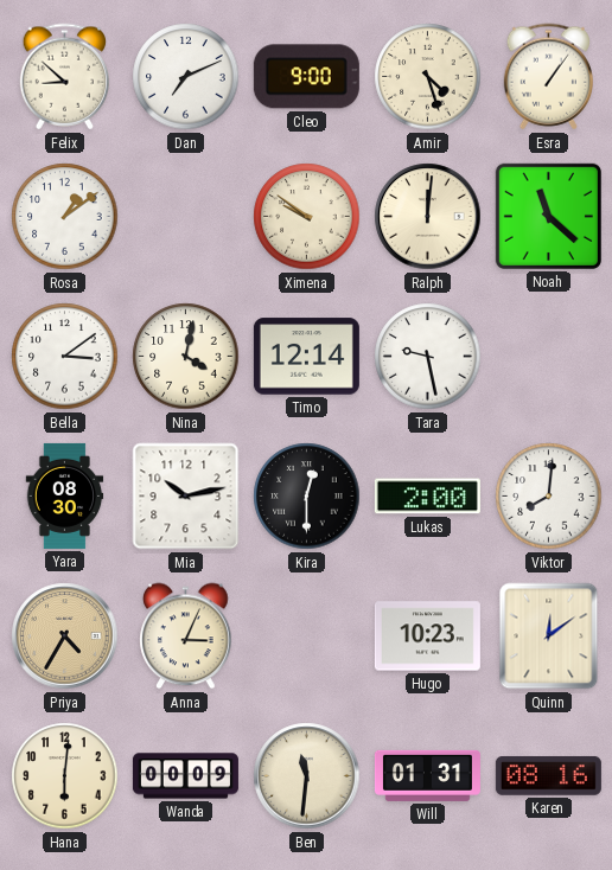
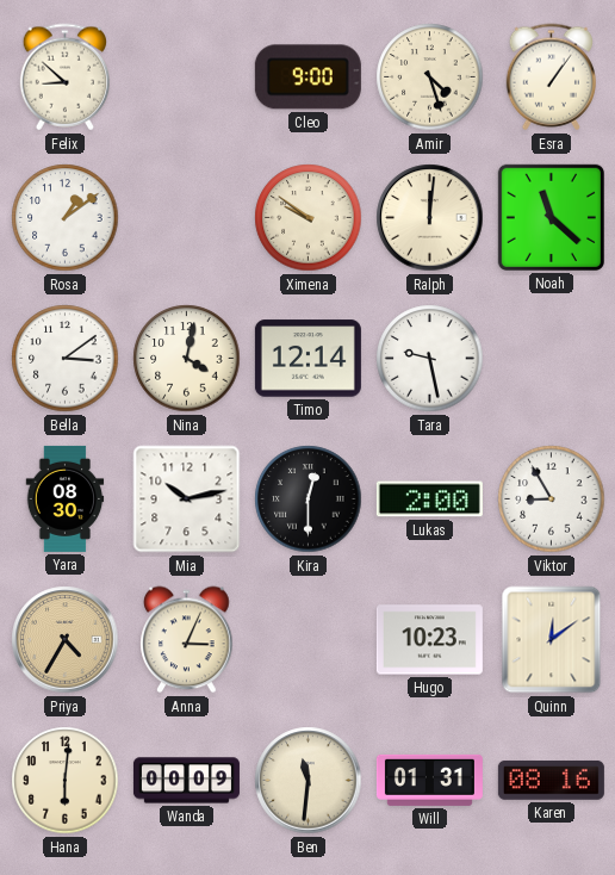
Dan: 7:11 -> none
Viktor: 8:01 -> 8:55
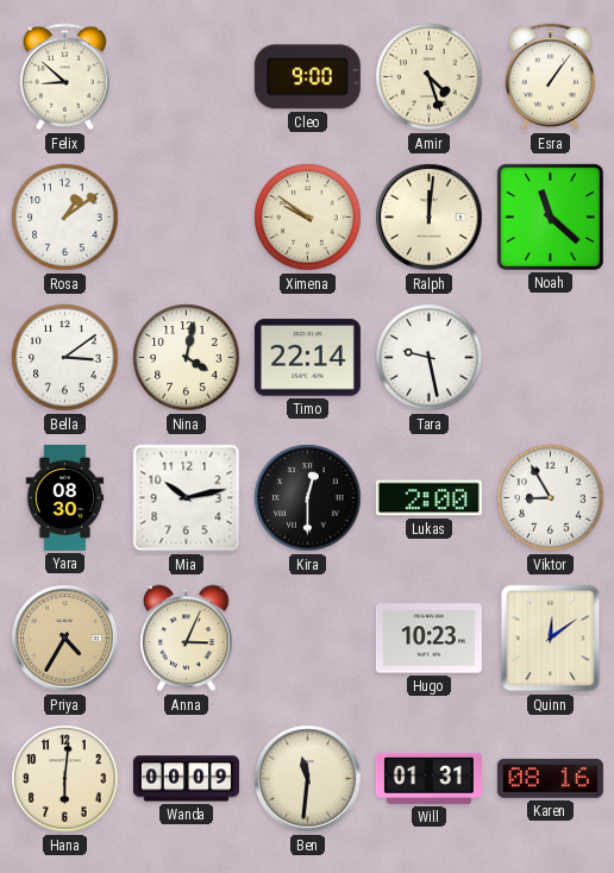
Timo: 12:14 -> 22:14
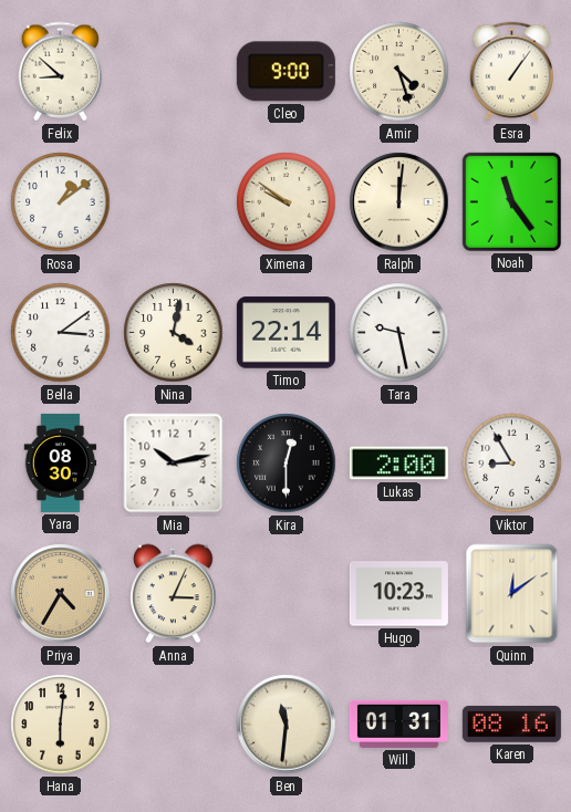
Noah: 11:22 -> 11:24
Wanda: 00:09 -> none
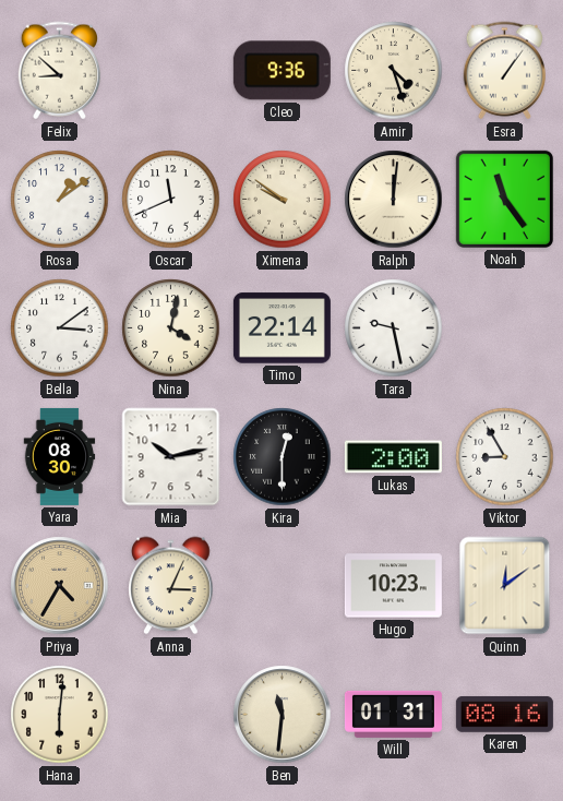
Cleo: 9:00 -> 9:36
Oscar: none -> 11:41
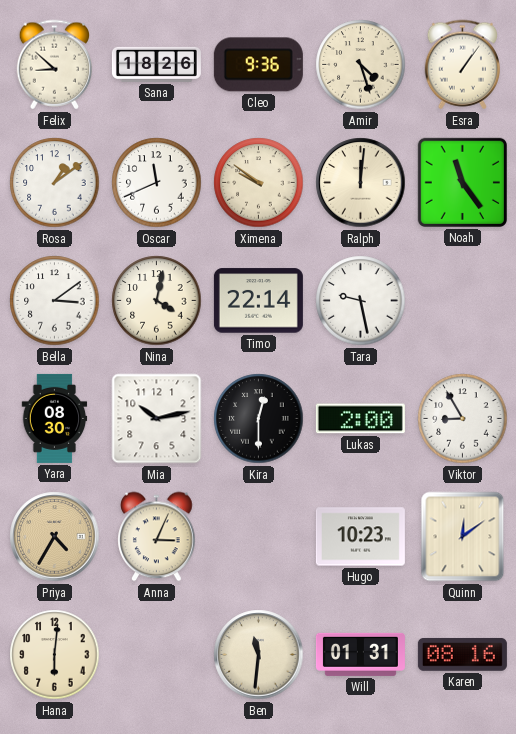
Sana: none -> 18:26
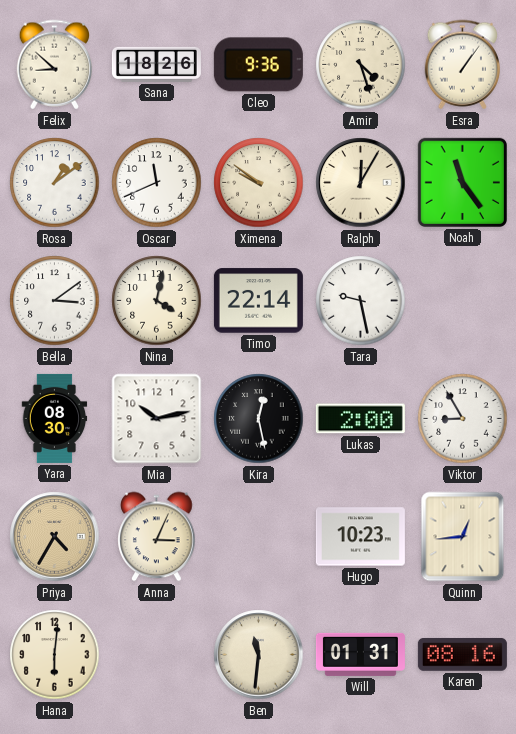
Ralph: 12:01 -> 12:05
Kira: 12:30 -> 12:28
Quinn: 12:09 -> 12:44
